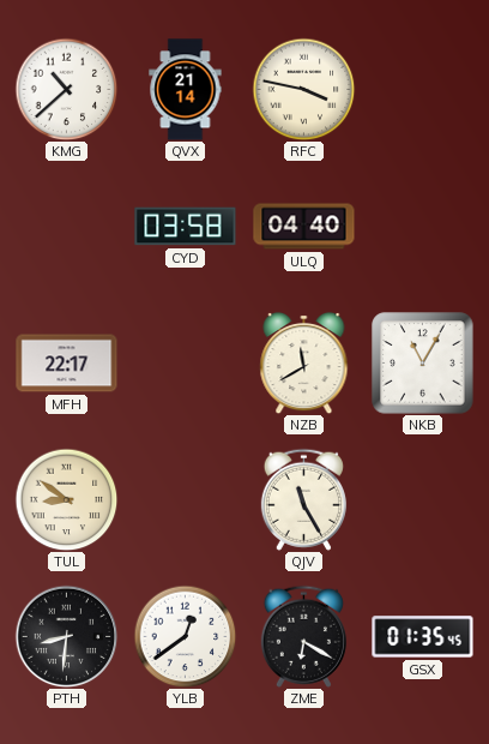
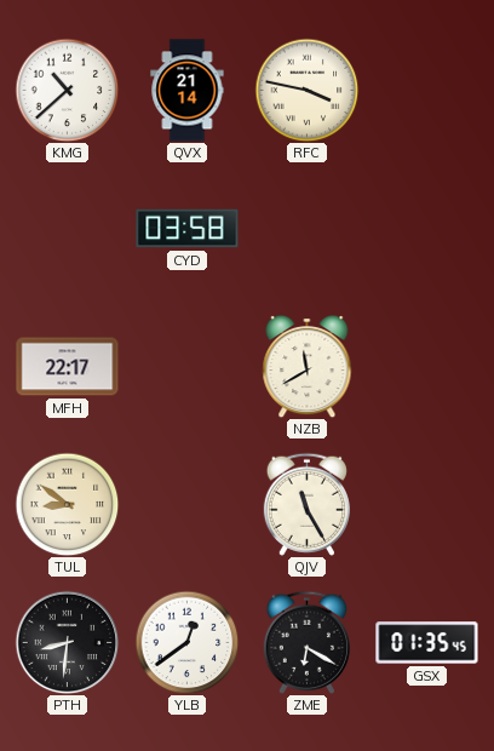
ULQ: 04:40 -> none
NKB: 11:05 -> none
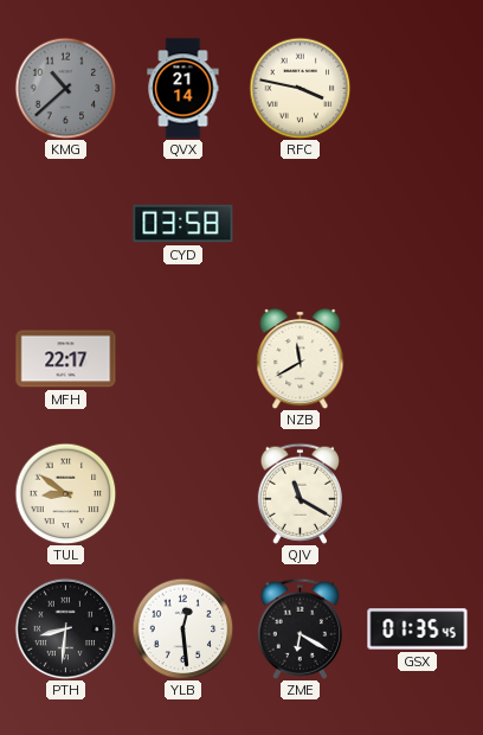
KMG dial: white -> grey
QJV: 11:25 -> 11:20
YLB: 12:39 -> 12:29
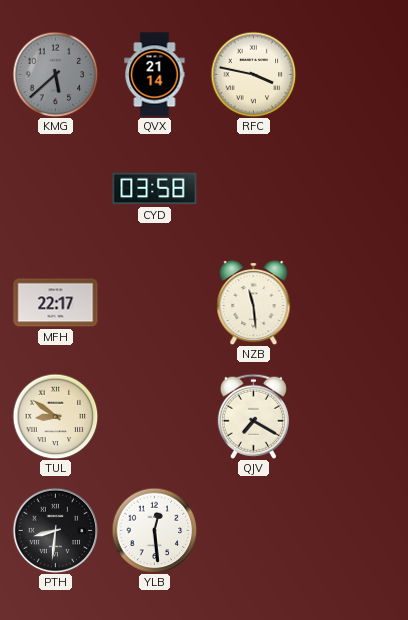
KMG: 10:38 -> 5:38
NZB: 11:40 -> 11:29
QJV: 11:20 -> 7:20
ZME: 6:20 -> none
GSX: 01:35 -> none
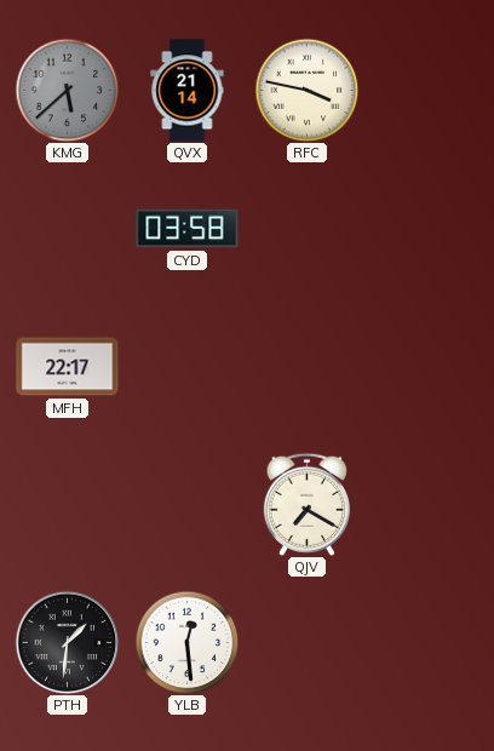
NZB: 11:29 -> none
TUL: 8:51 -> none
PTH: 8:31 -> 1:31
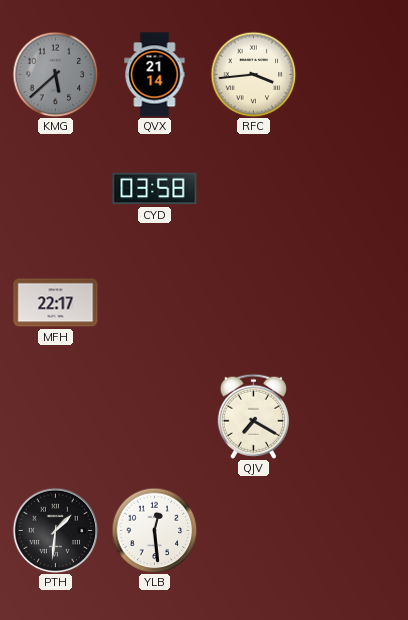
RFC: 3:47 -> 3:44
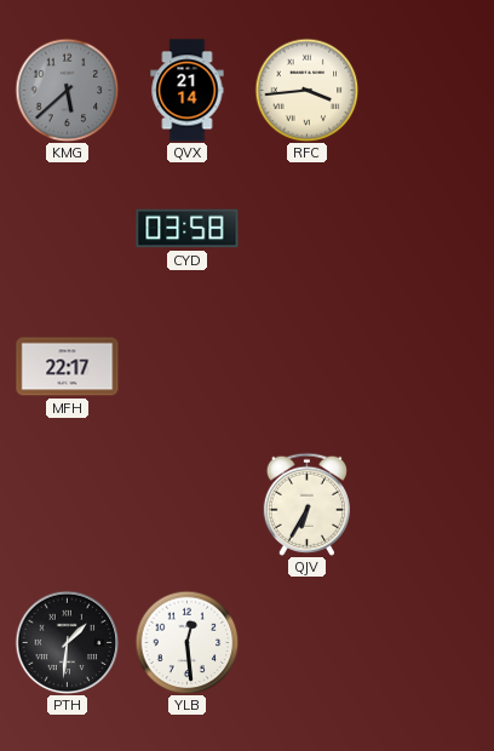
QJV: 7:20 -> 6:35
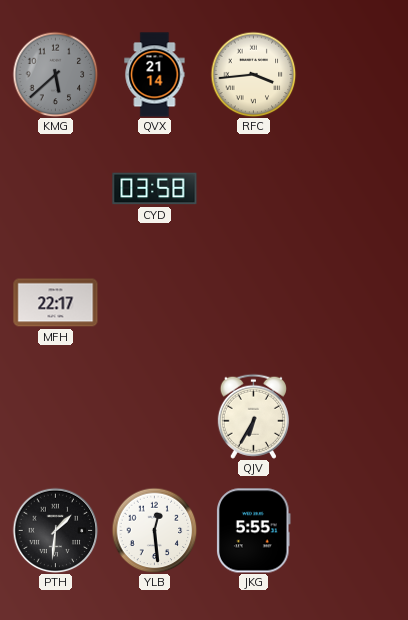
JKG: none -> 5:55
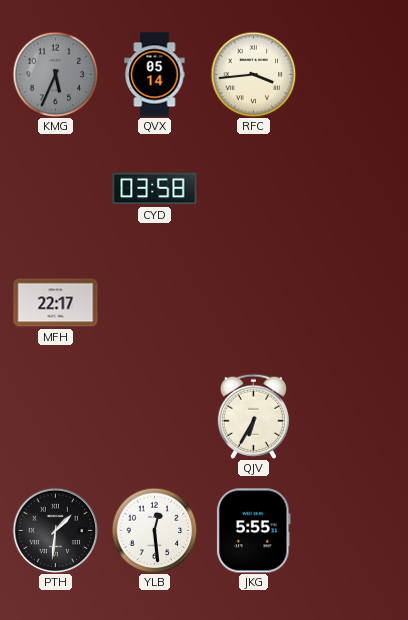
KMG: 5:38 -> 5:34
QVX: 21:14 -> 05:14
